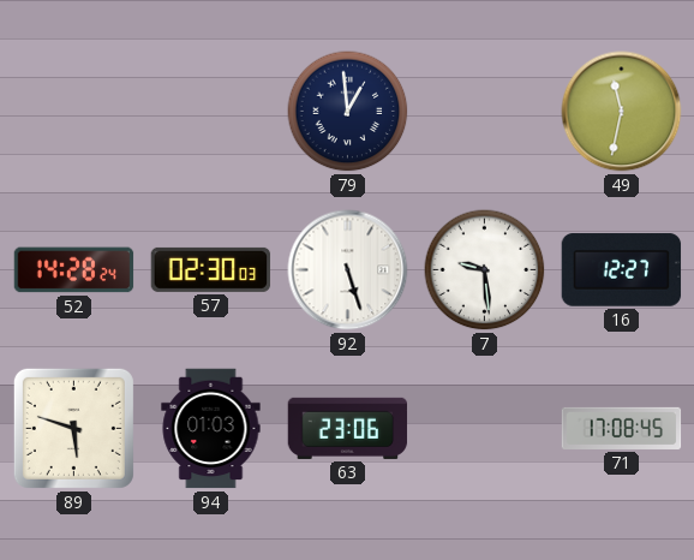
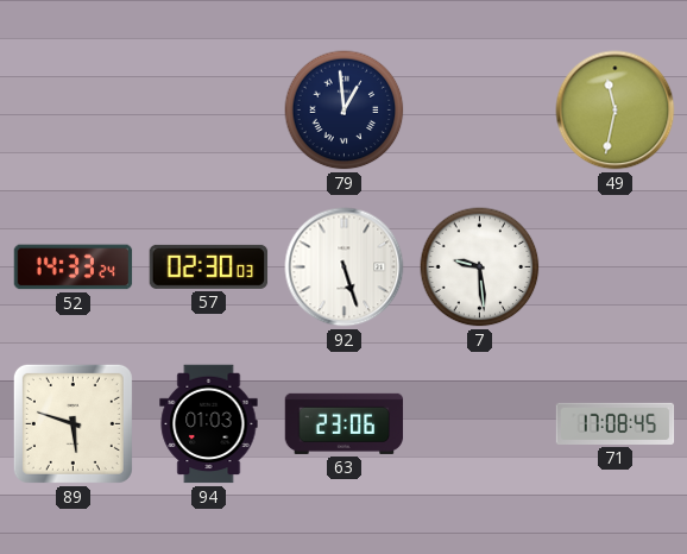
52: 14:28 -> 14:33
16: 12:27 -> none
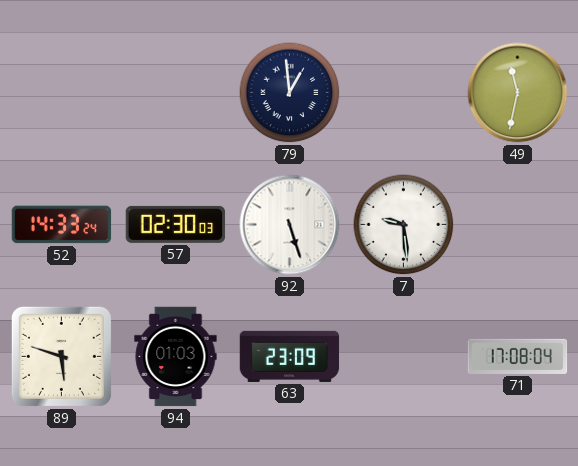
63: 23:06 -> 23:09
71: 17:08:45 -> 17:08:04
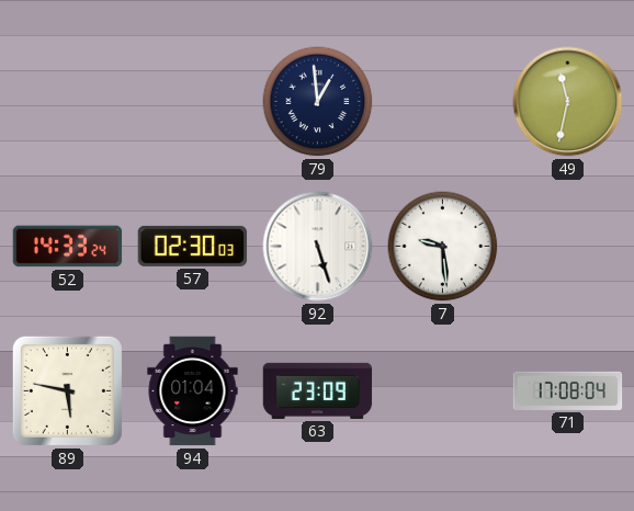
89: 5:48 -> 5:47
94: 01:03 -> 01:04
